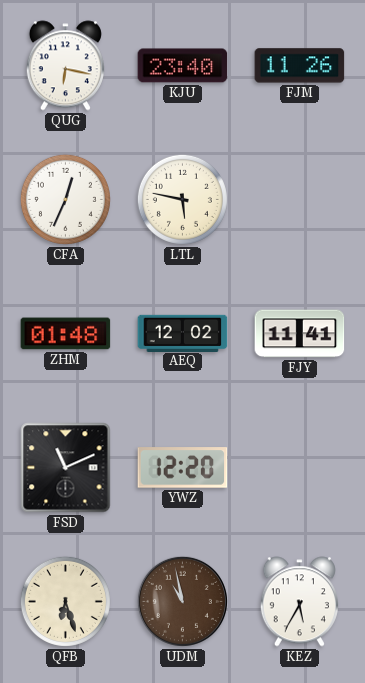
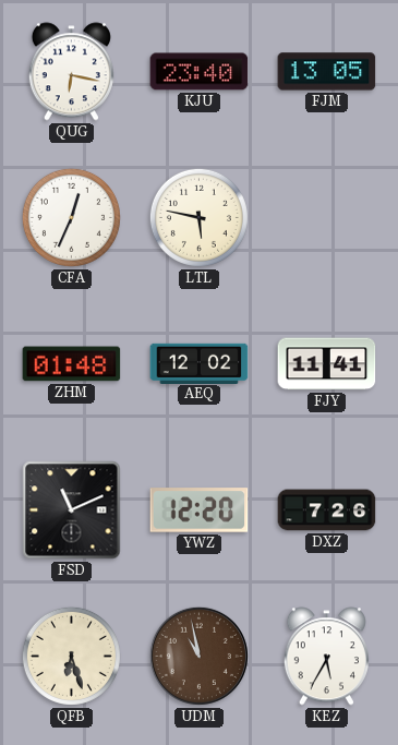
FJM: 11:26 -> 13:05
DXZ: none -> 7:26
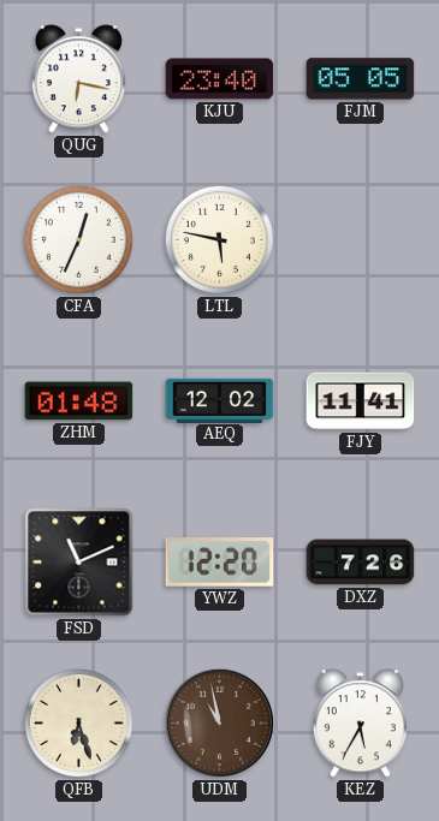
FJM: 13:05 -> 05:05
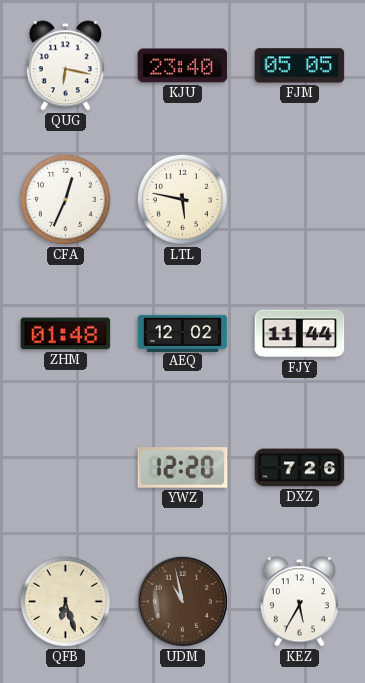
FJY: 11:41 -> 11:44
FSD: 11:11 -> none
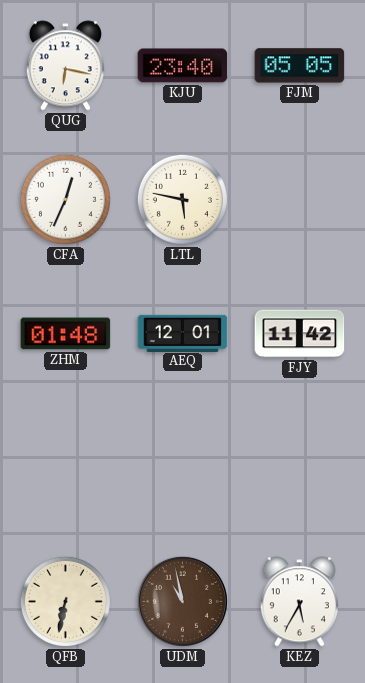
AEQ: 12:02 -> 12:01
FJY: 11:44 -> 11:42
YWZ: 12:20 -> none
DXZ: 7:26 -> none
QFB: 6:27 -> 6:32
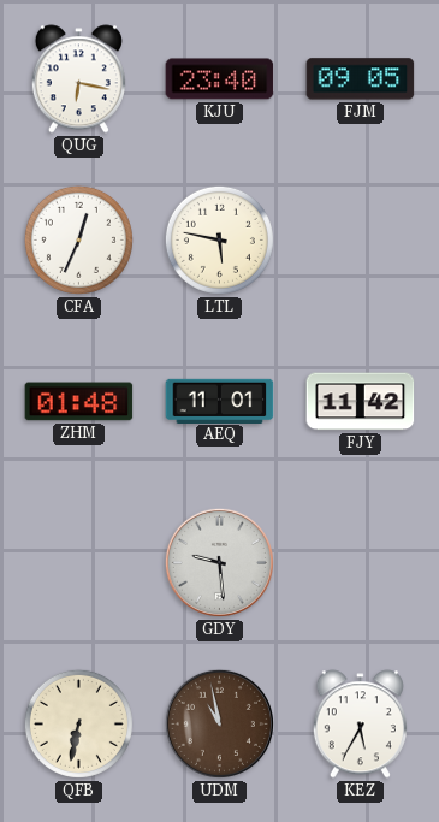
FJM: 05:05 -> 09:05
AEQ: 12:01 -> 11:01
GDY: none -> 9:29
